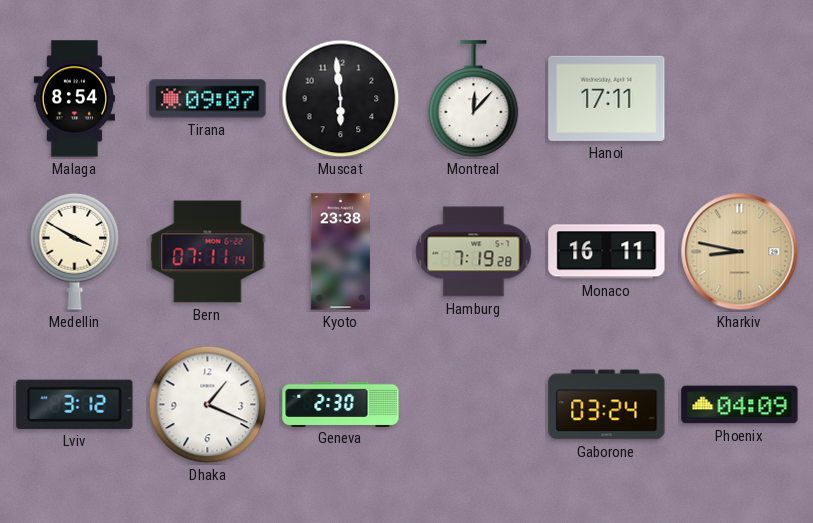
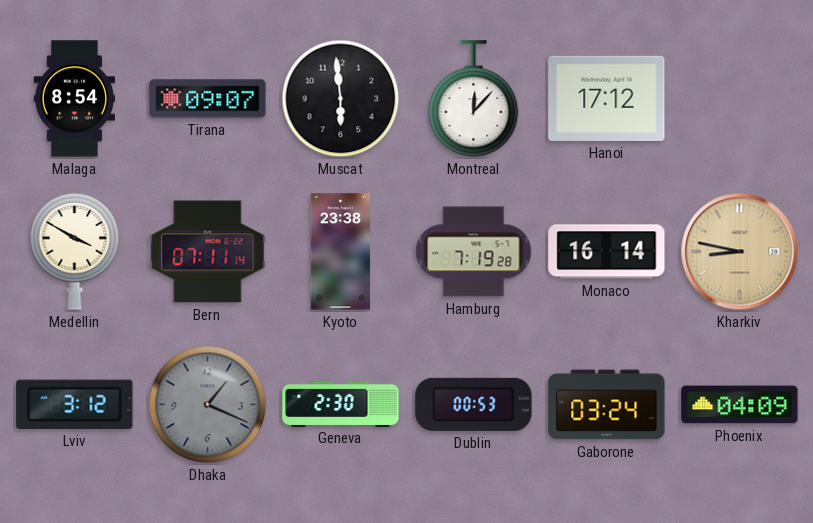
Hanoi: 17:11 -> 17:12
Monaco: 16:11 -> 16:14
Dhaka dial: white -> grey
Dublin: none -> 00:53
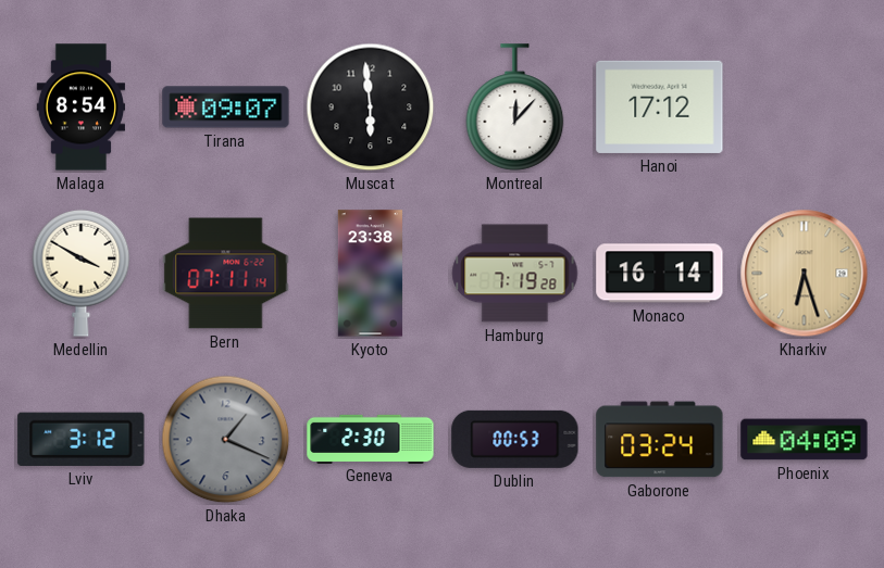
Kharkiv: 8:47 -> 6:27
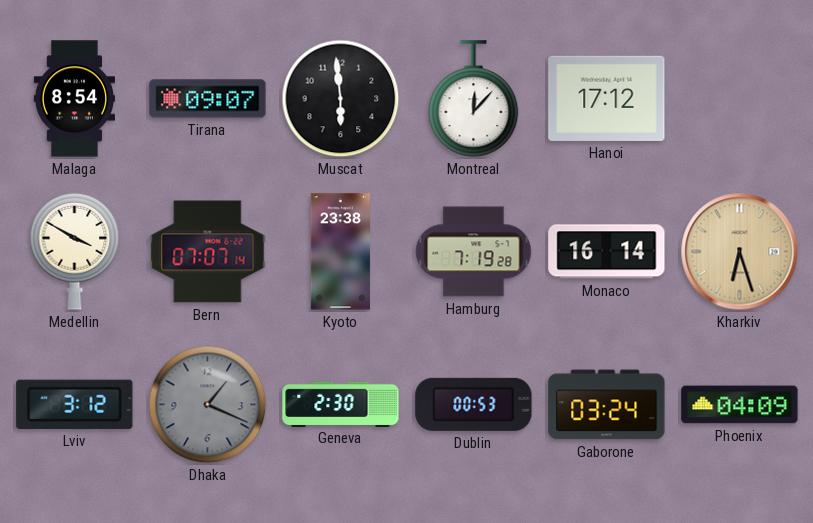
Bern: 07:11 -> 07:07
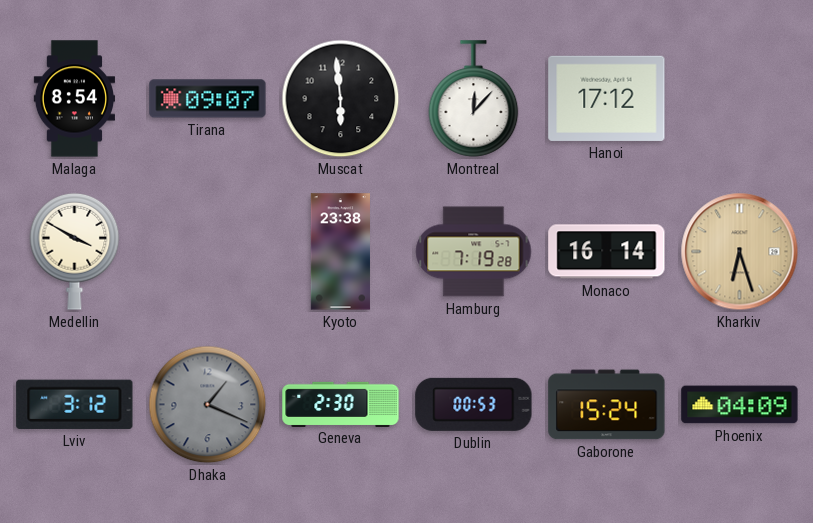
Bern: 07:07 -> none
Gaborone: 03:24 -> 15:24
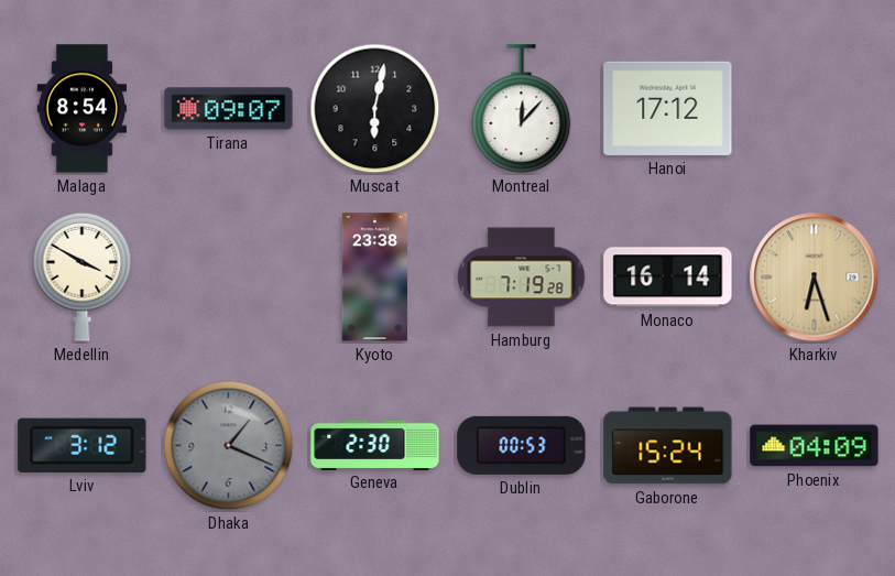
Muscat: 5:59 -> 6:02
